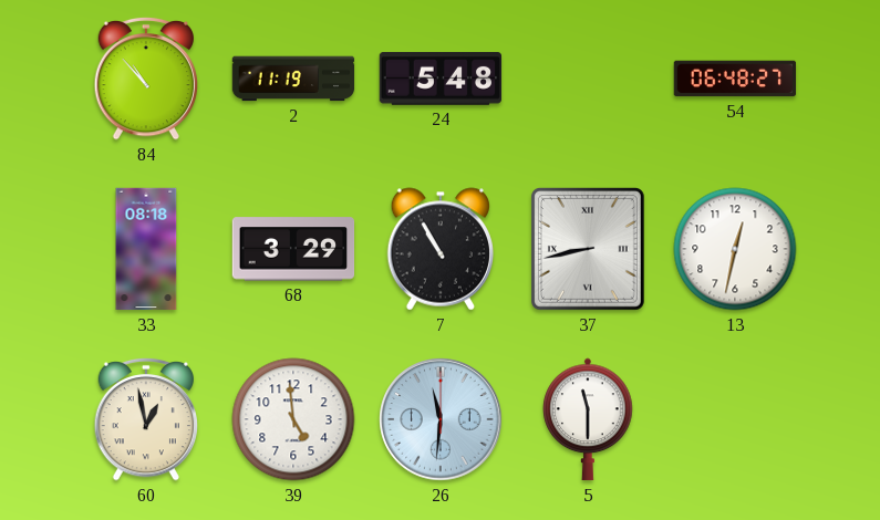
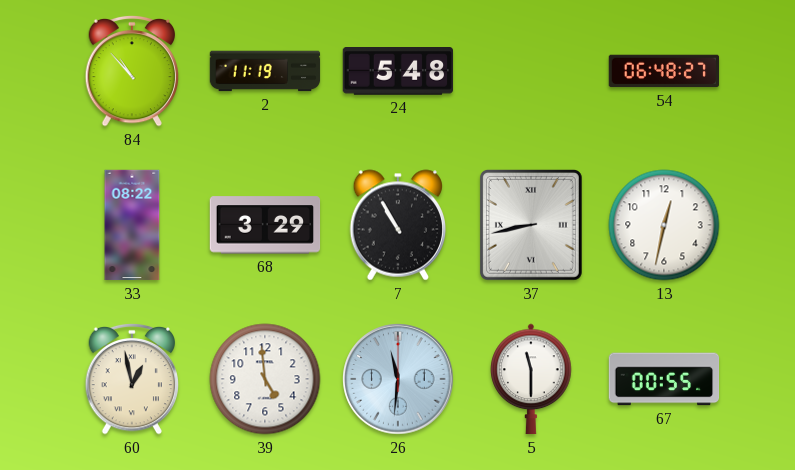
33: 08:18 -> 08:22
67: none -> 00:55
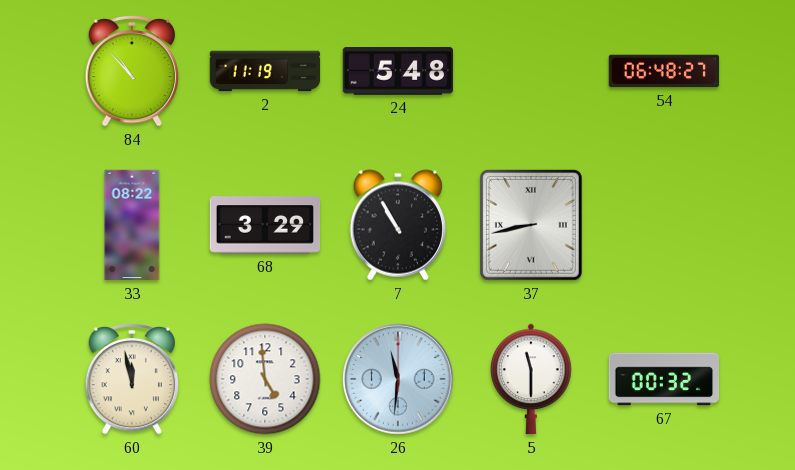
13: 12:32 -> none
60: 12:58 -> 11:58
67: 00:55 -> 00:32
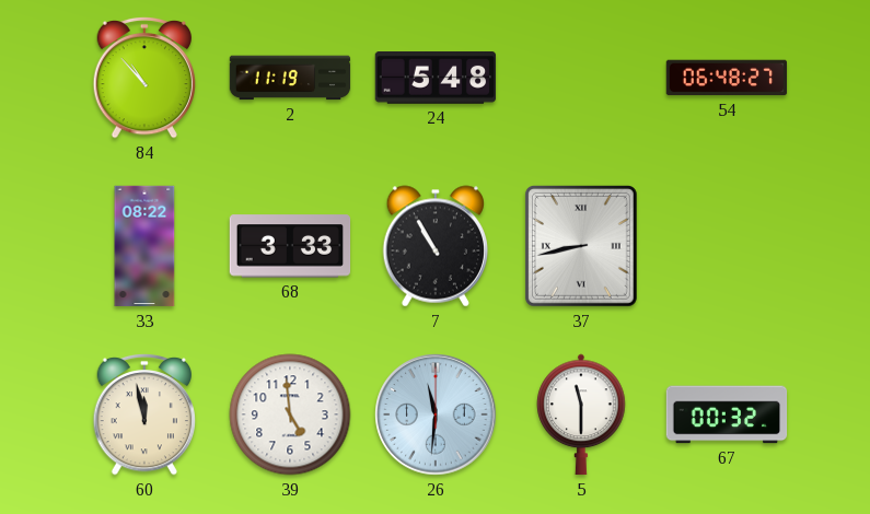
68: 3:29 -> 3:33
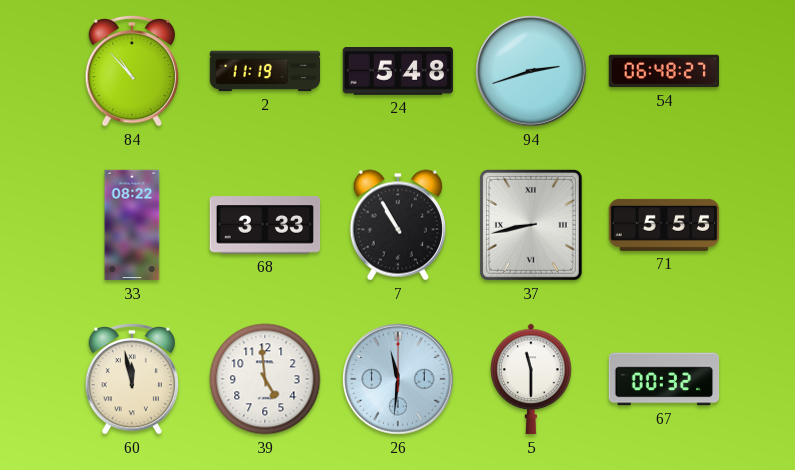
94: none -> 2:42
71: none -> 5:55
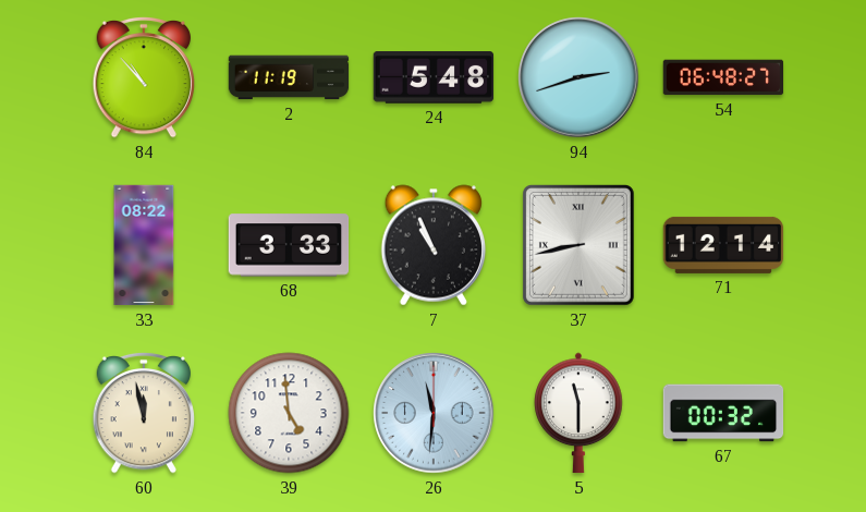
7: 10:55 -> 10:56
71: 5:55 -> 12:14
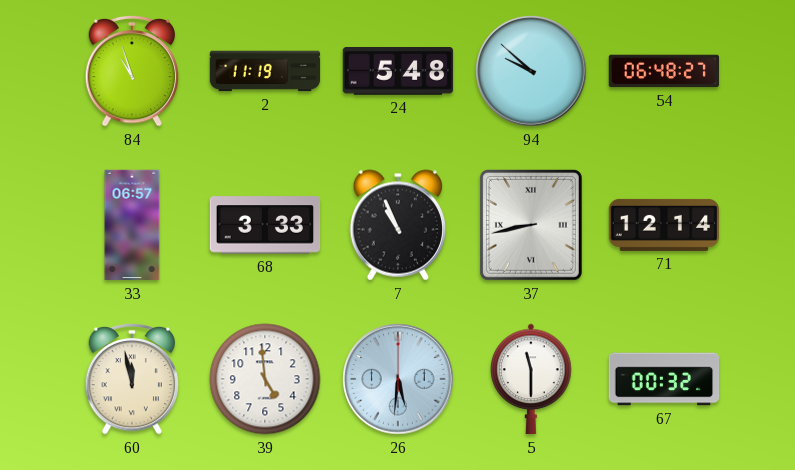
84: 10:53 -> 10:57
94: 2:42 -> 9:52
33: 08:22 -> 06:57
26: 11:31 -> 5:31
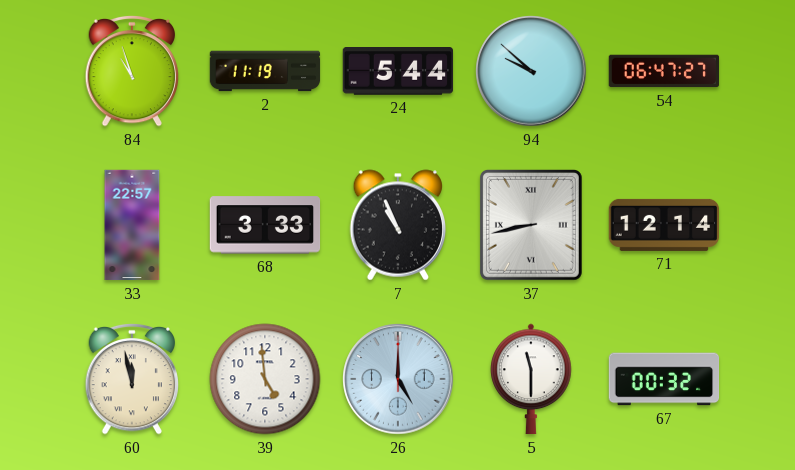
24: 5:48 -> 5:44
54: 06:48 -> 06:47
33: 06:57 -> 22:57
26: 5:31 -> 5:00
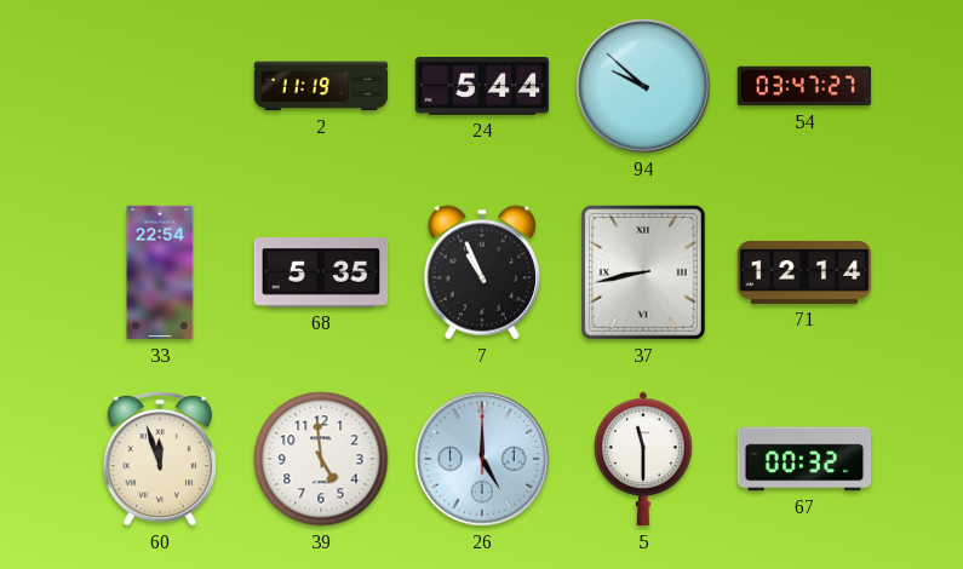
84: 10:57 -> none
54: 06:47 -> 03:47
33: 22:57 -> 22:54
68: 3:33 -> 5:35
60: 11:58 -> 11:57
